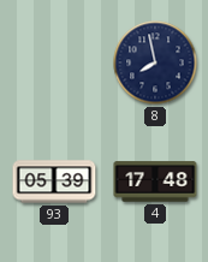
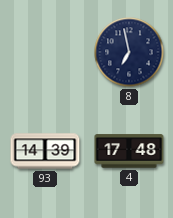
8: 7:58 -> 6:58
93: 05:39 -> 14:39
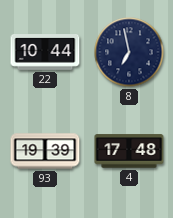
22: none -> 10:44
93: 14:39 -> 19:39
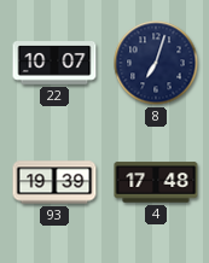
22: 10:44 -> 10:07
8: 6:58 -> 7:03
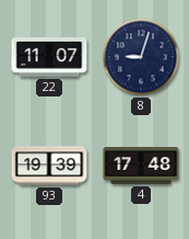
22: 10:07 -> 11:07
8: 7:03 -> 9:03
